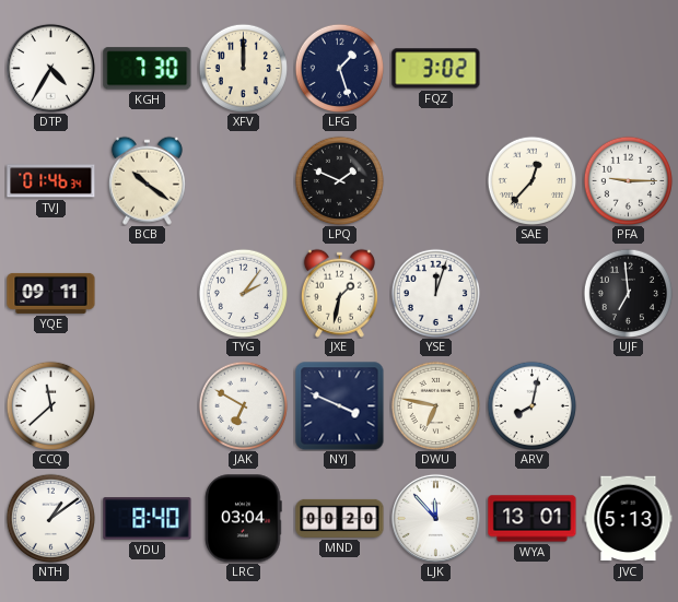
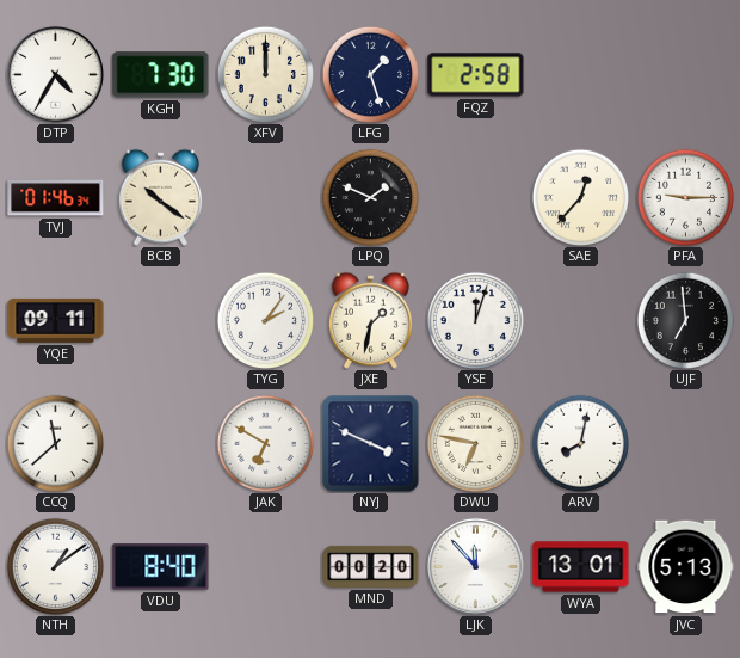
FQZ: 3:02 -> 2:58
LRC: 03:04 -> none
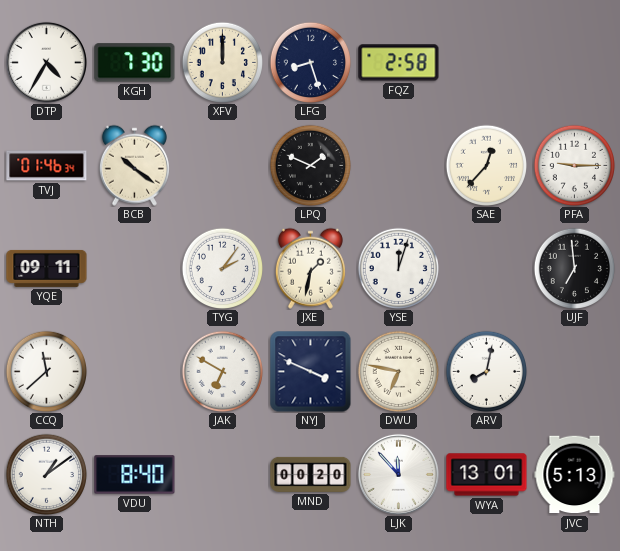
LFG: 1:27 -> 8:27
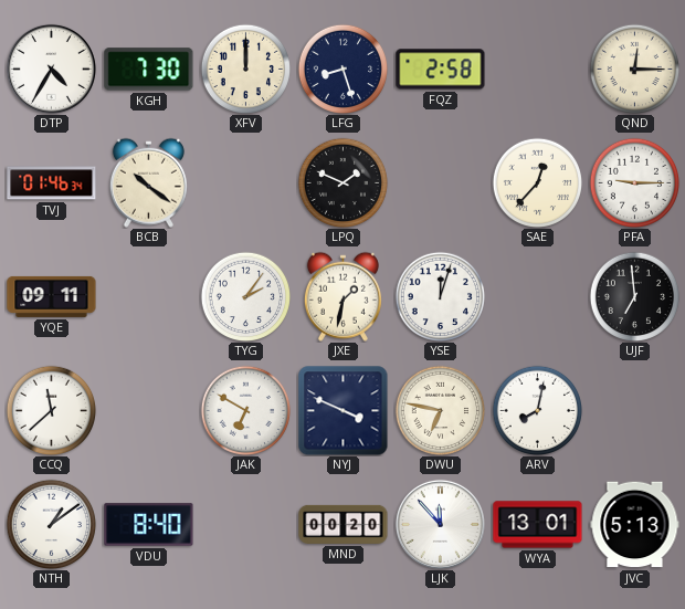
QND: none -> 12:15
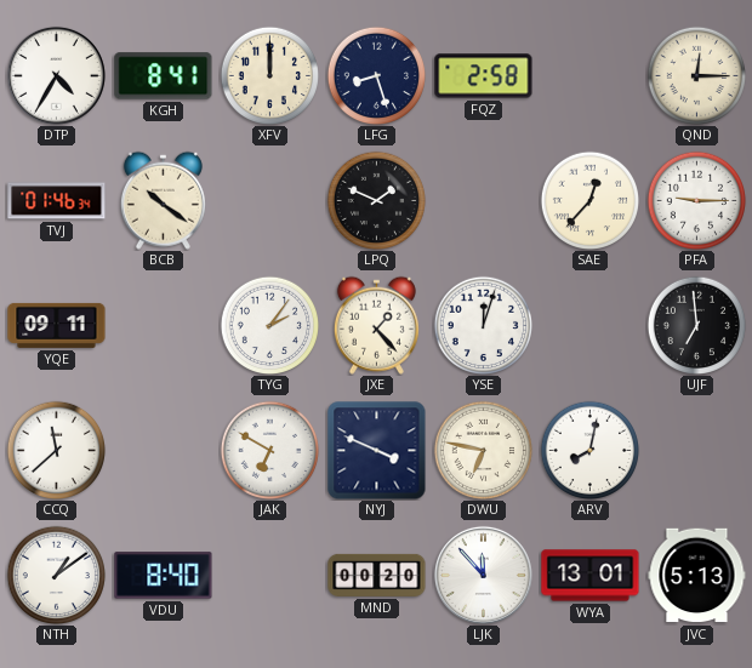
KGH: 7:30 -> 8:41
JXE: 1:32 -> 1:23
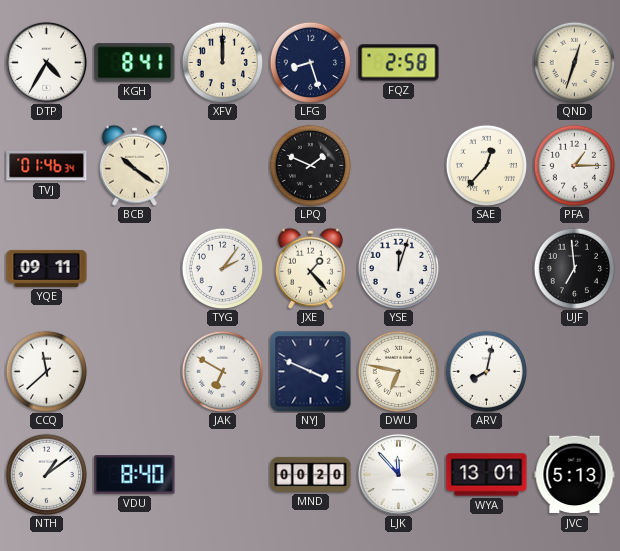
QND: 12:15 -> 12:33
PFA: 9:15 -> 1:15
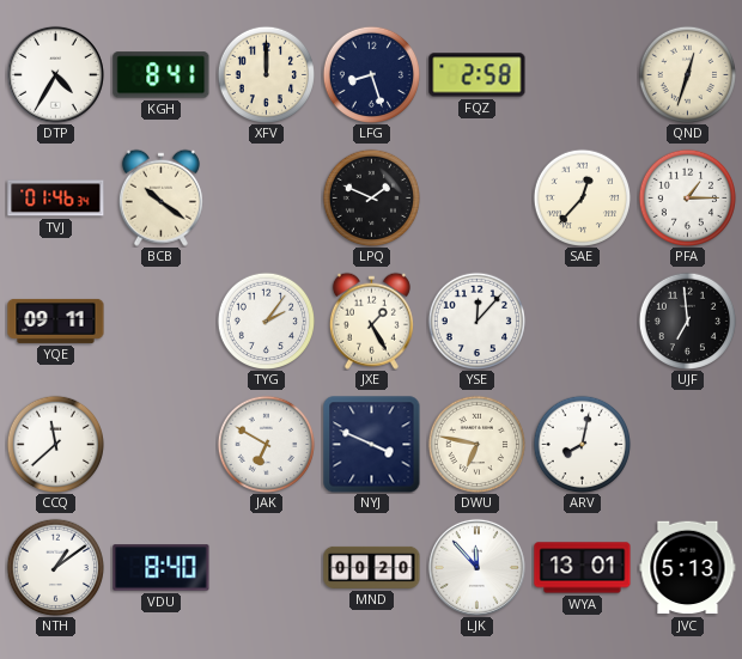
JXE: 1:23 -> 1:25
YSE: 12:03 -> 12:07
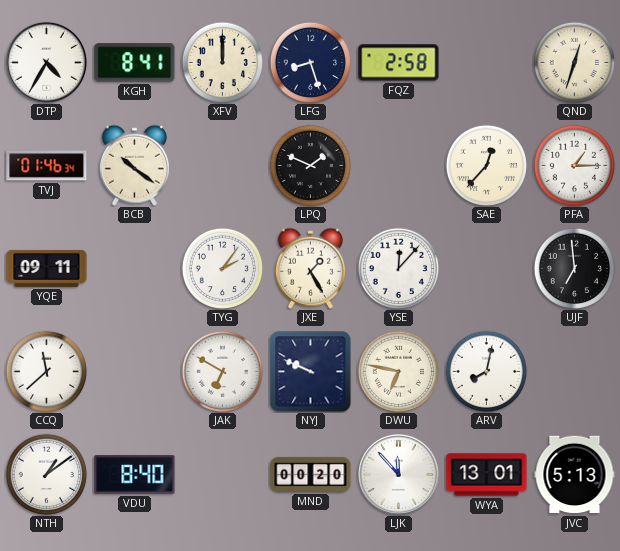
NYJ: 3:49 -> 9:49
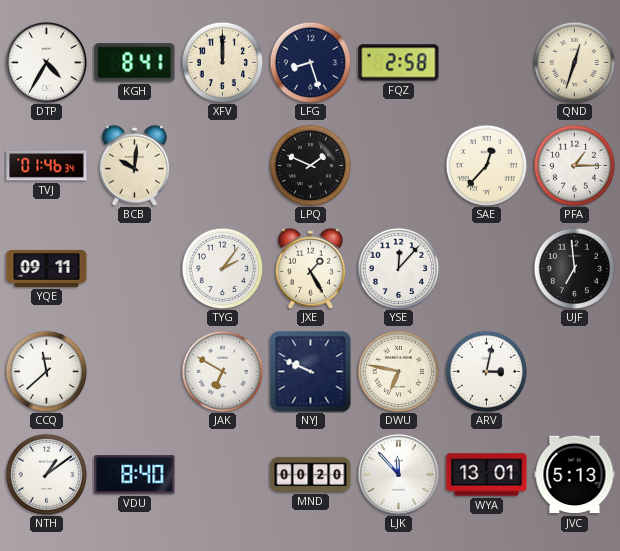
BCB: 10:21 -> 10:01
ARV: 8:02 -> 3:02
